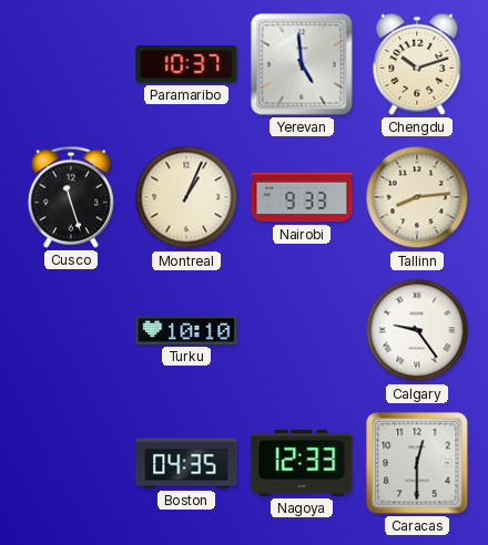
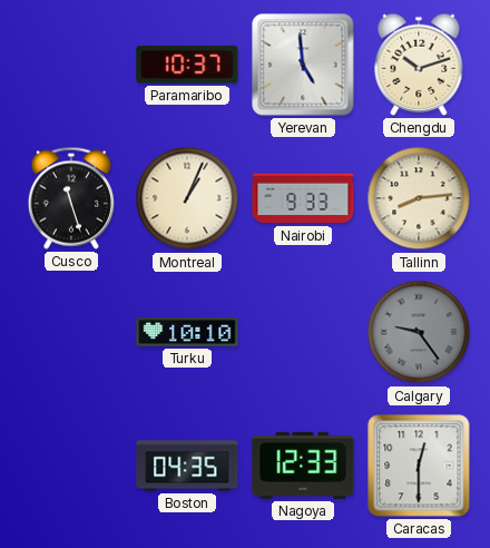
Calgary dial: white -> grey
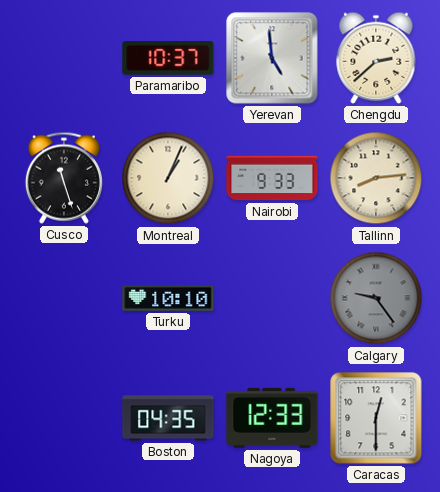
Chengdu: 10:12 -> 2:38
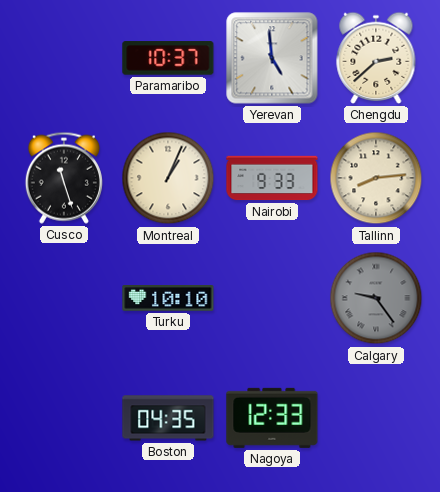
Caracas: 12:30 -> none
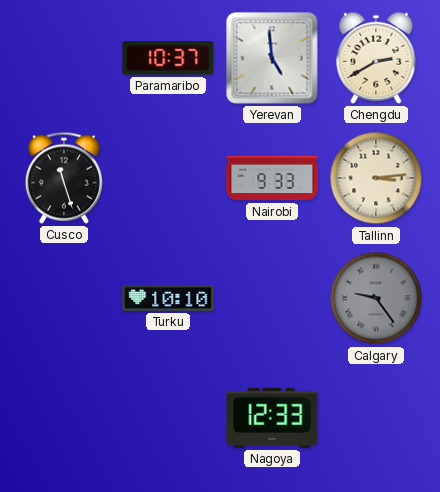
Chengdu: 2:38 -> 2:40
Montreal: 1:04 -> none
Tallinn: 8:14 -> 3:14
Boston: 04:35 -> none
